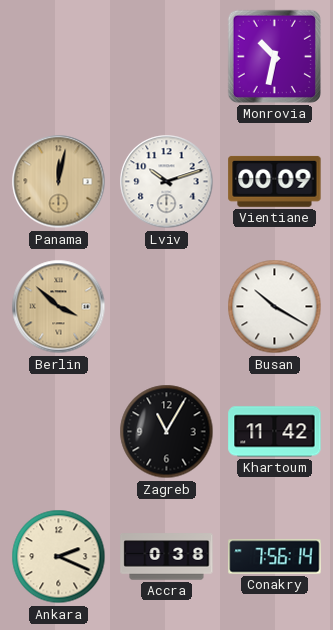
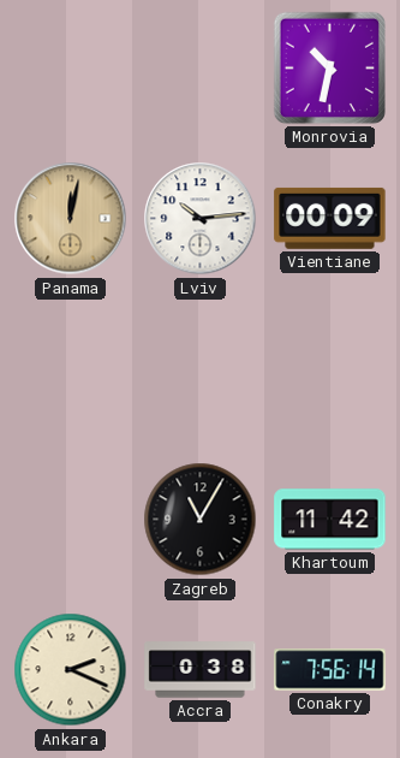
Lviv: 10:12 -> 10:14
Berlin: 3:52 -> none
Busan: 10:20 -> none
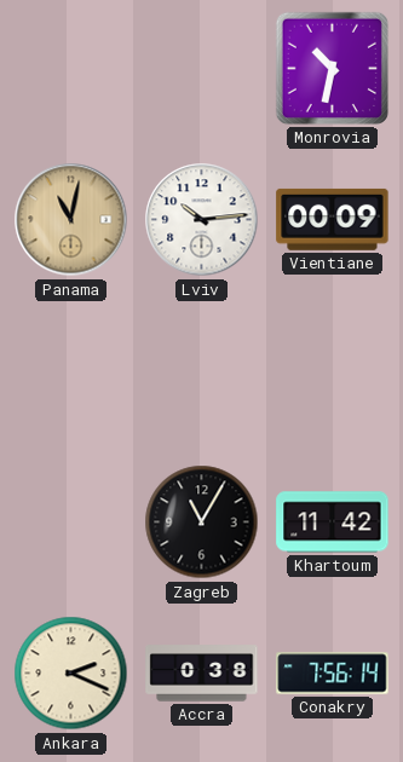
Panama: 12:02 -> 11:02
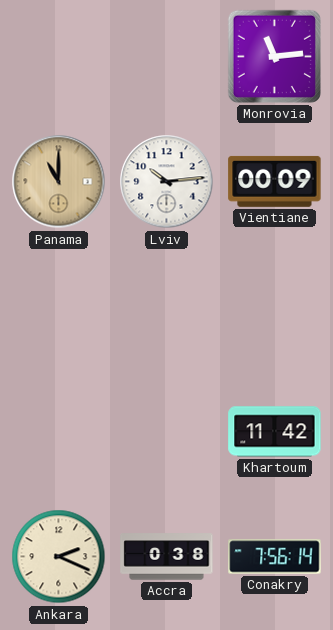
Monrovia: 10:32 -> 11:14
Panama: 11:02 -> 11:00
Zagreb: 11:05 -> none
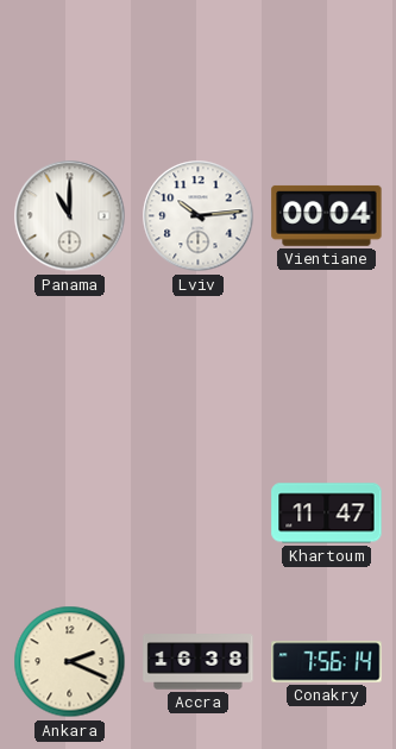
Monrovia: 11:14 -> none
Panama dial: champagne -> white
Vientiane: 00:09 -> 00:04
Khartoum: 11:42 -> 11:47
Accra: 0:38 -> 16:38
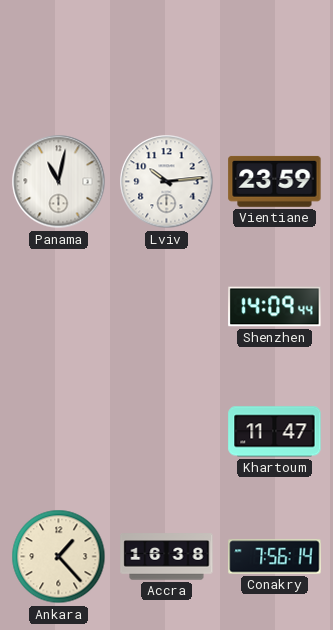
Panama: 11:00 -> 11:02
Vientiane: 00:04 -> 23:59
Shenzhen: none -> 14:09
Ankara: 2:19 -> 1:23
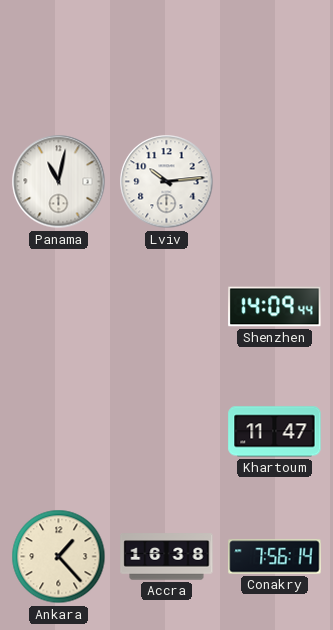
Vientiane: 23:59 -> none
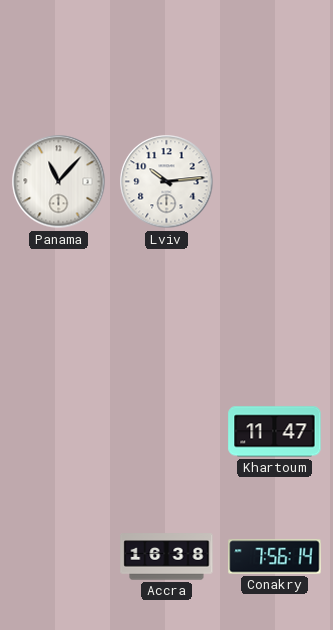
Panama: 11:02 -> 11:07
Shenzhen: 14:09 -> none
Ankara: 1:23 -> none
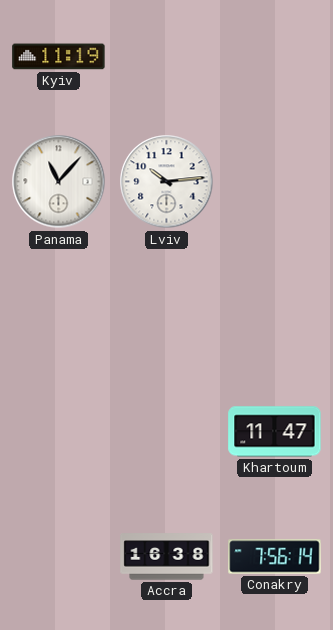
Kyiv: none -> 11:19
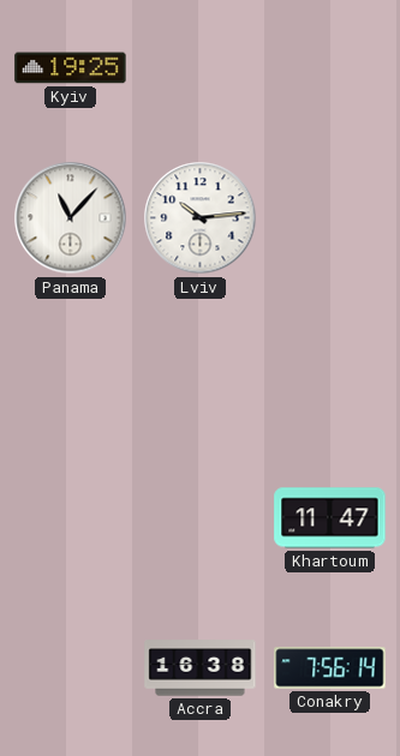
Kyiv: 11:19 -> 19:25
